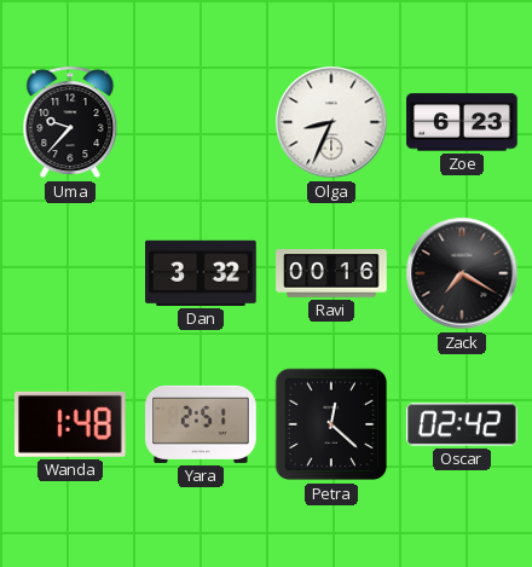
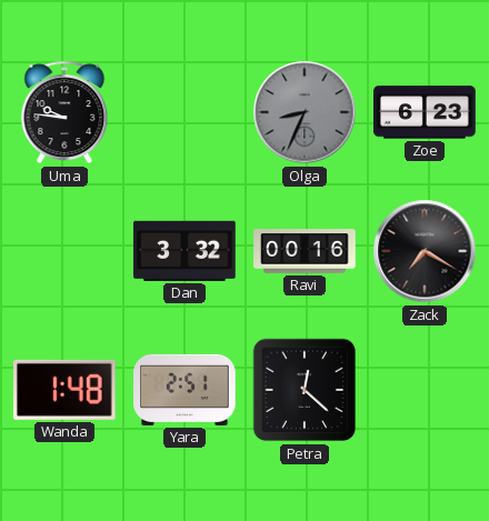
Uma: 9:37 -> 9:46
Olga dial: white -> grey
Oscar: 02:42 -> none
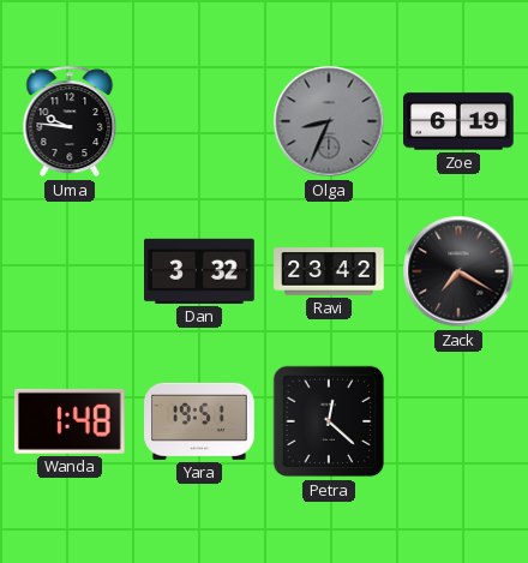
Zoe: 6:23 -> 6:19
Ravi: 00:16 -> 23:42
Yara: 2:51 -> 19:51
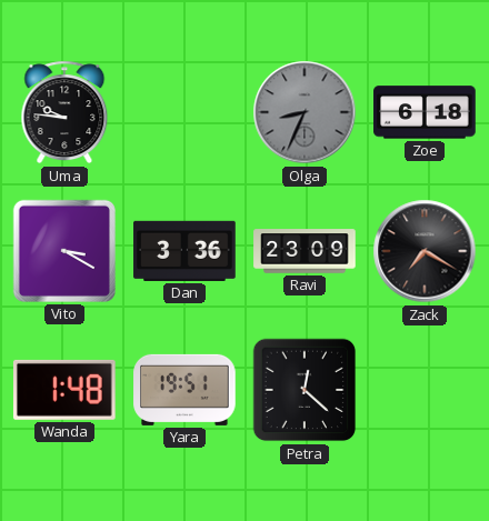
Zoe: 6:19 -> 6:18
Vito: none -> 3:20
Dan: 3:32 -> 3:36
Ravi: 23:42 -> 23:09
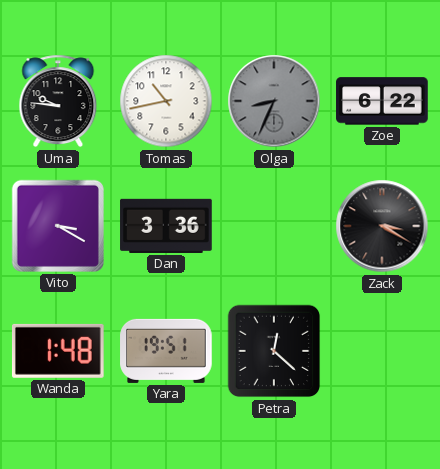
Tomas: none -> 10:43
Zoe: 6:18 -> 6:22
Ravi: 23:09 -> none
Zack: 7:20 -> 3:20
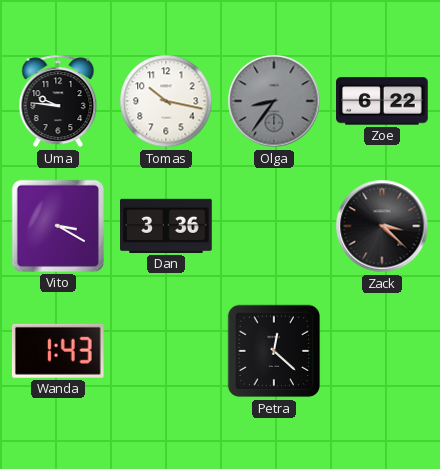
Tomas: 10:43 -> 10:17
Olga: 8:34 -> 8:36
Zack: 3:20 -> 3:22
Wanda: 1:48 -> 1:43
Yara: 19:51 -> none
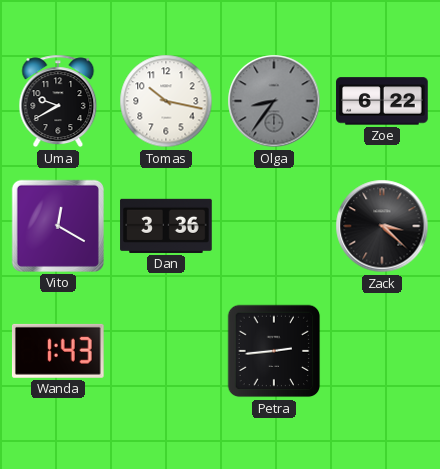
Uma: 9:46 -> 9:40
Vito: 3:20 -> 12:20
Petra: 12:22 -> 2:44
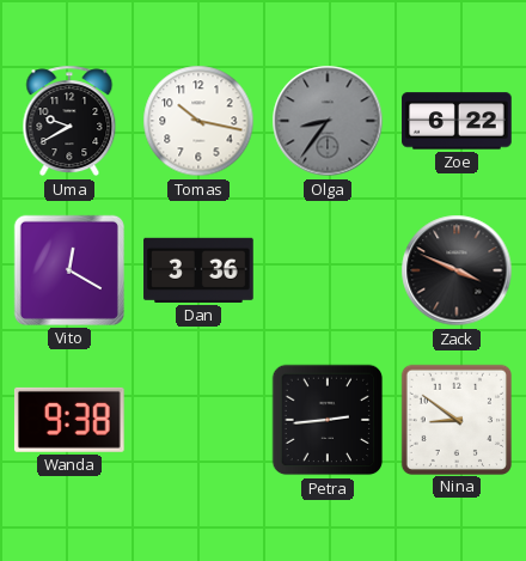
Zack: 3:22 -> 3:49
Wanda: 1:43 -> 9:38
Nina: none -> 8:51
